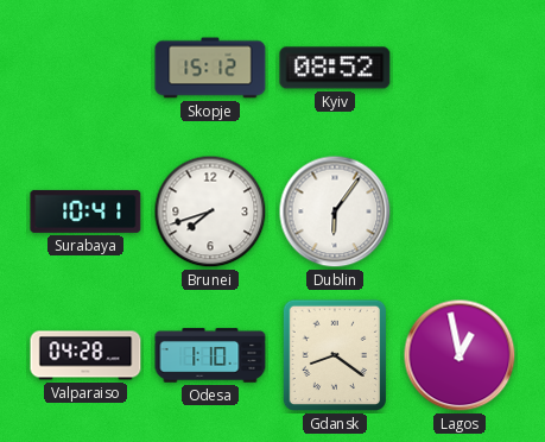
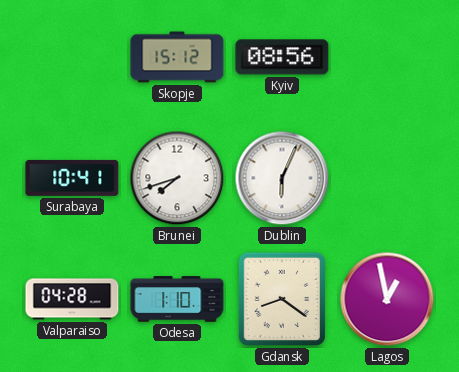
Kyiv: 08:52 -> 08:56
Dublin: 6:06 -> 6:04
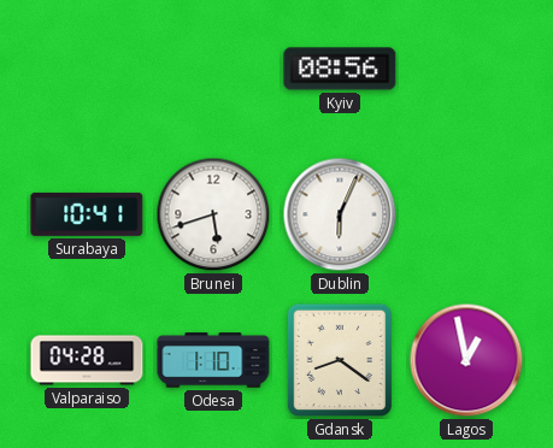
Skopje: 15:12 -> none
Brunei: 7:42 -> 5:42
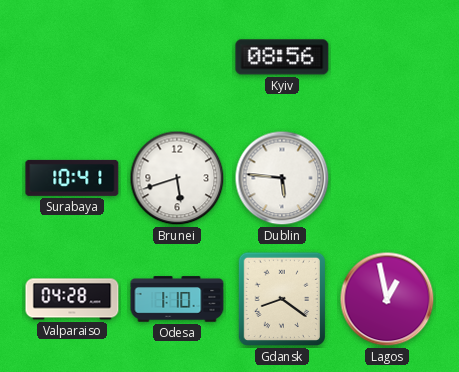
Dublin: 6:04 -> 5:46
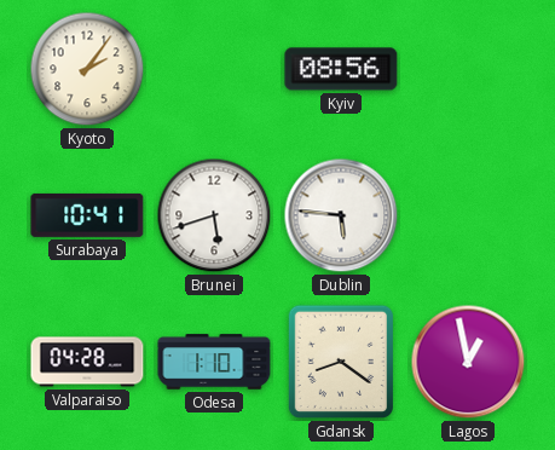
Kyoto: none -> 2:06
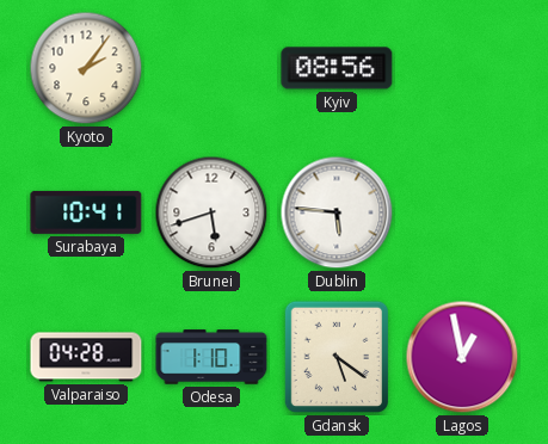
Gdansk: 8:21 -> 5:21
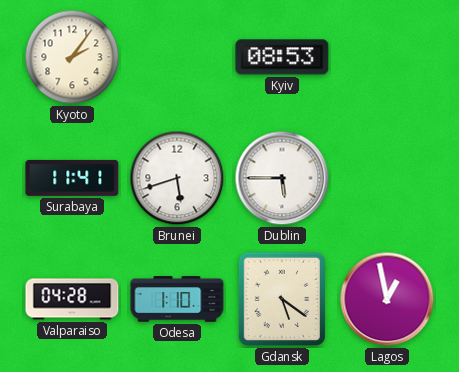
Kyiv: 08:56 -> 08:53
Surabaya: 10:41 -> 11:41
Dublin: 5:46 -> 5:45
